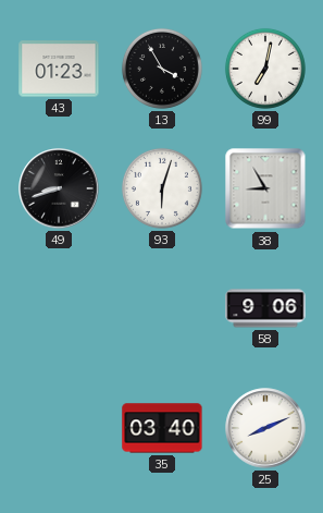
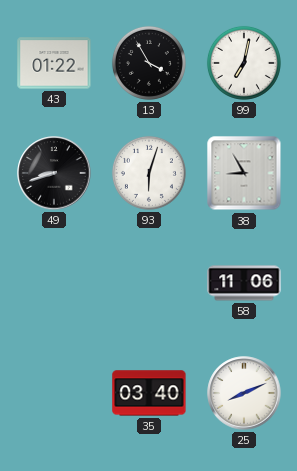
43: 01:23 -> 01:22
58: 9:06 -> 11:06
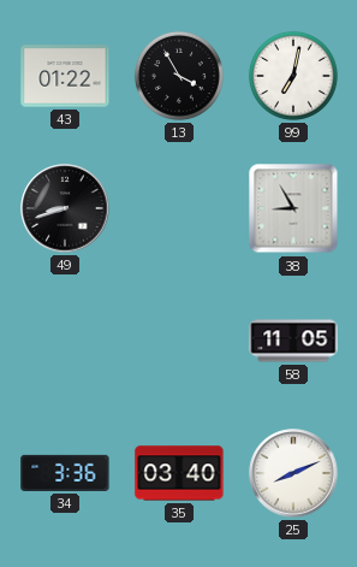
93: 6:03 -> none
58: 11:06 -> 11:05
34: none -> 3:36
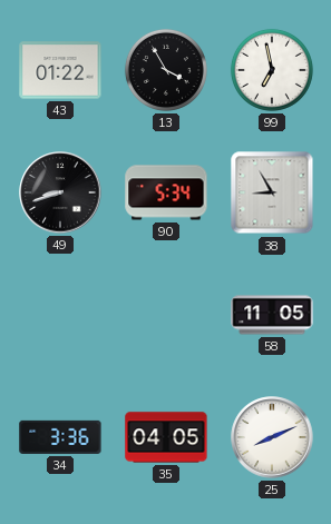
99: 7:02 -> 6:58
90: none -> 5:34
35: 03:40 -> 04:05
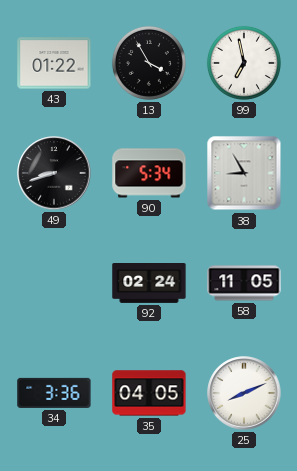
92: none -> 02:24
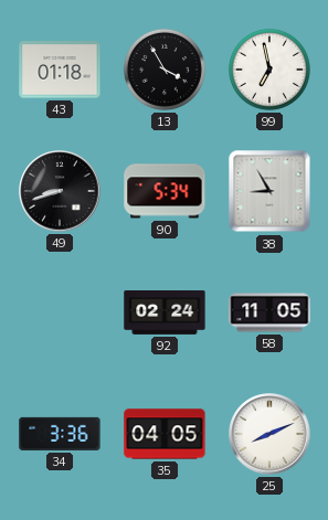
43: 01:22 -> 01:18
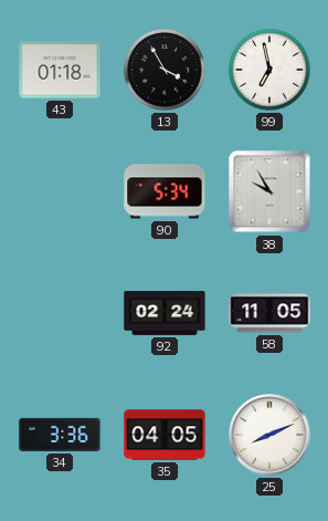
49: 8:42 -> none
38: 8:55 -> 9:55
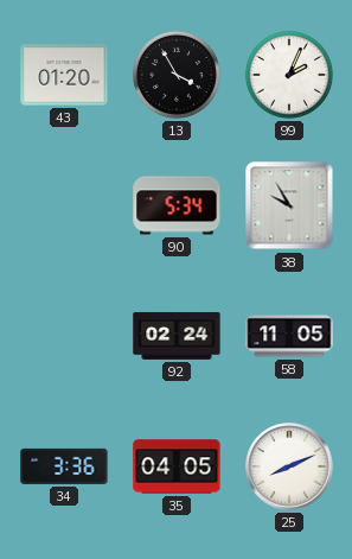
43: 01:18 -> 01:20
99: 6:58 -> 2:04
